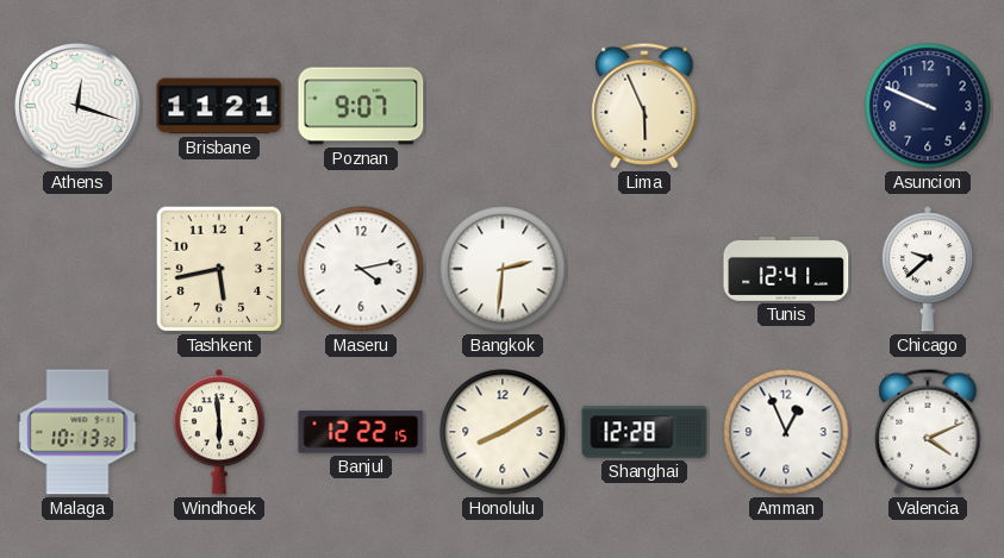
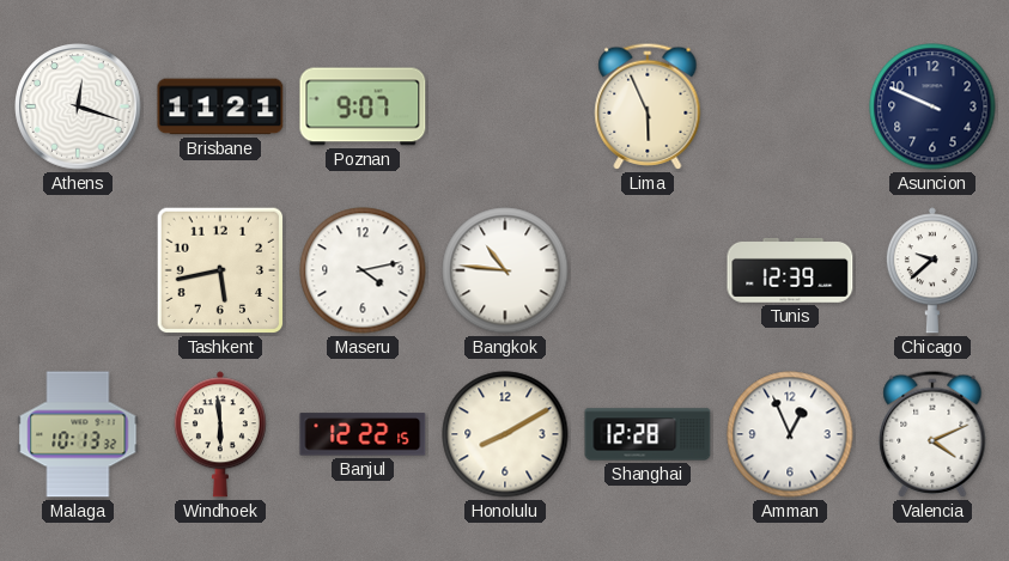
Bangkok: 2:31 -> 10:46
Tunis: 12:41 -> 12:39
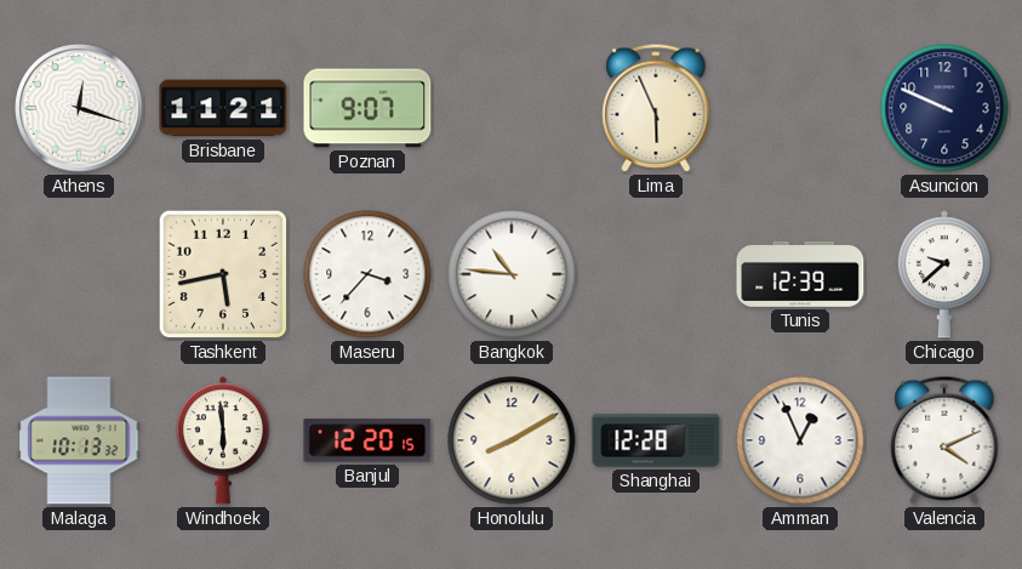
Maseru: 4:13 -> 3:37
Banjul: 12:22 -> 12:20
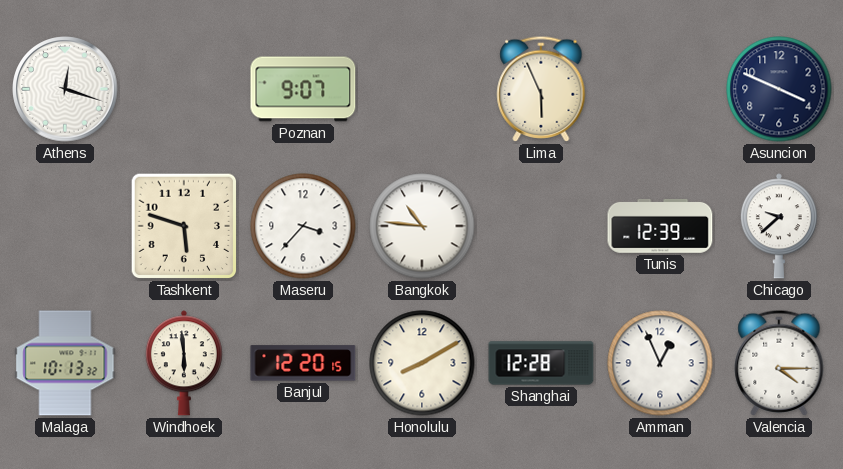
Brisbane: 11:21 -> none
Asuncion: 9:49 -> 3:49
Tashkent: 5:43 -> 5:48
Valencia: 4:11 -> 4:15
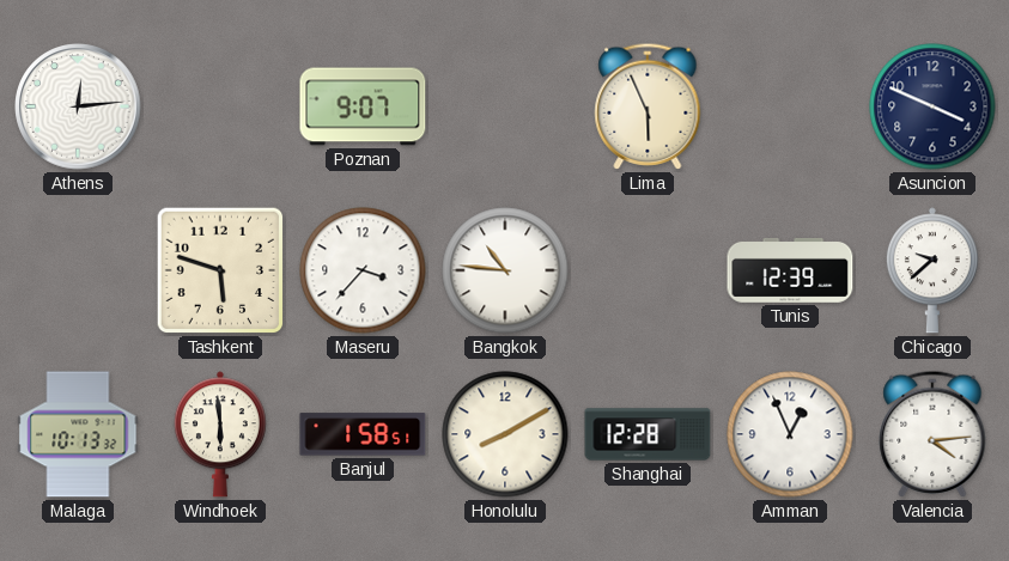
Athens: 12:18 -> 12:14
Banjul: 12:20 -> 1:58
Valencia: 4:15 -> 4:14
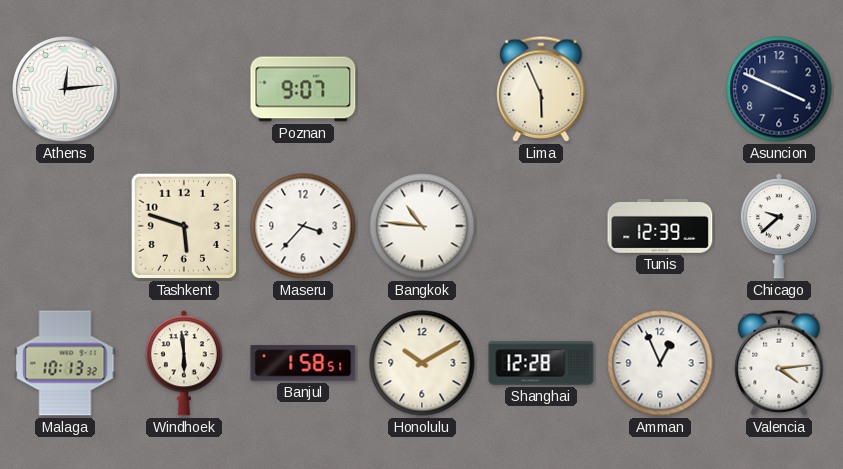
Honolulu: 8:10 -> 10:10
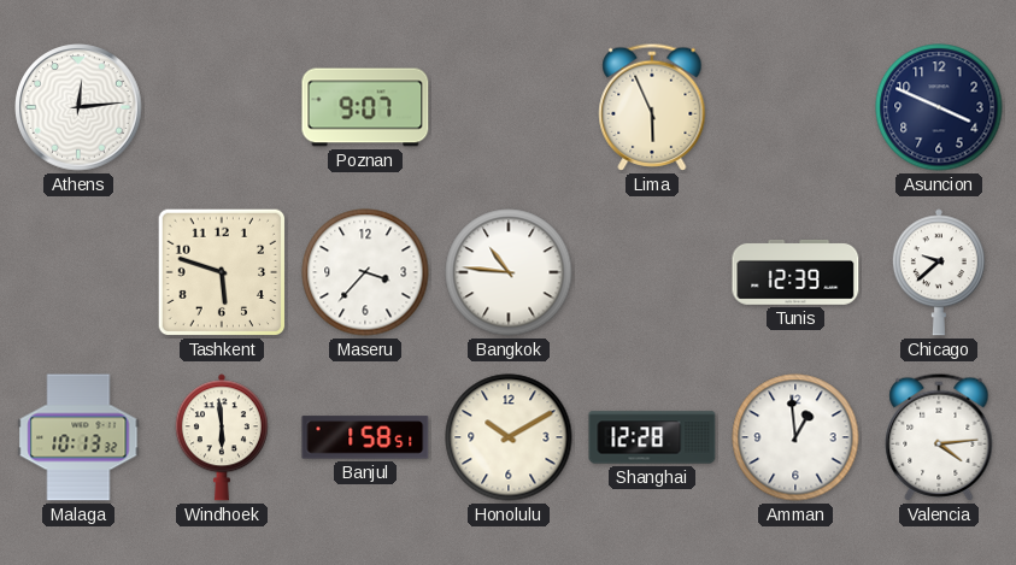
Amman: 12:56 -> 12:59
